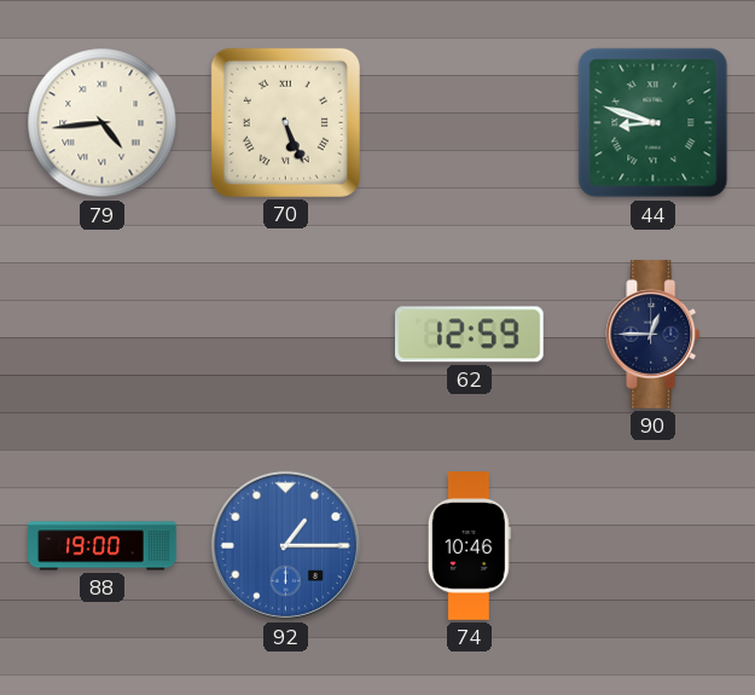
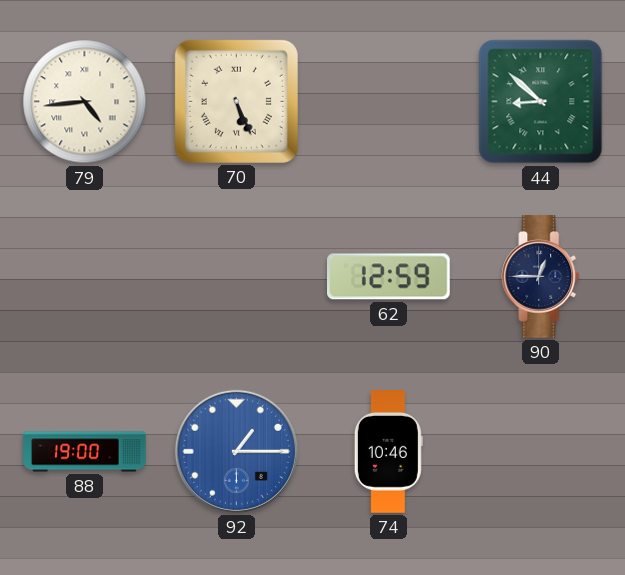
44: 8:48 -> 8:52
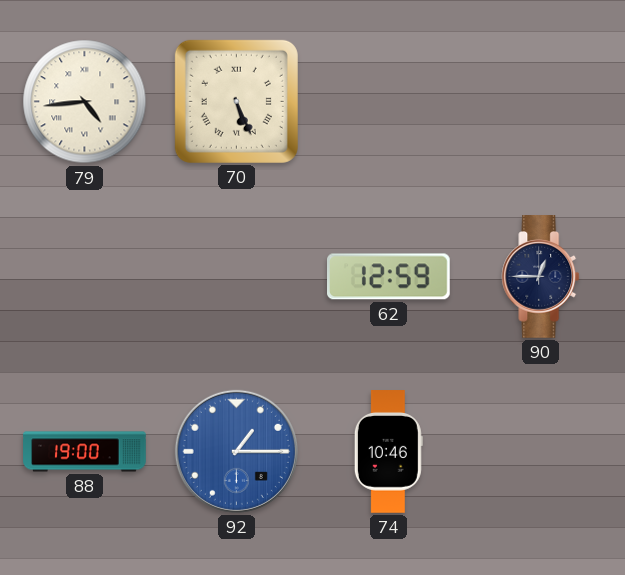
44: 8:52 -> none
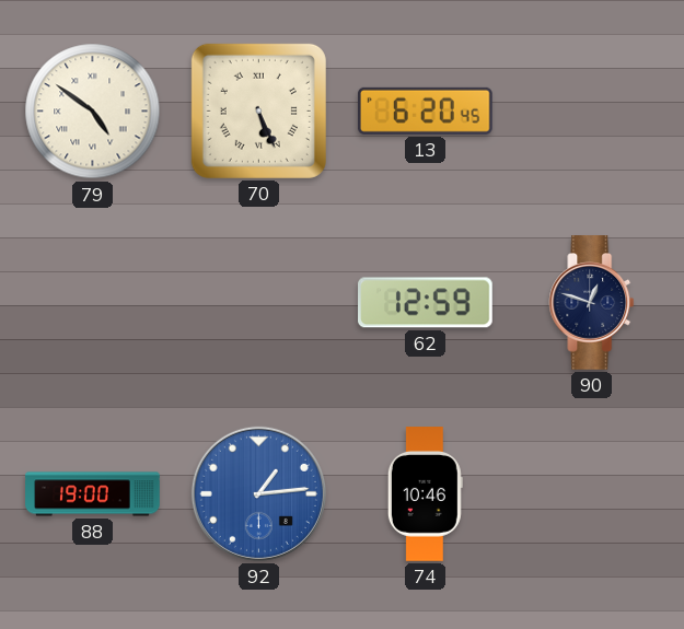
79: 4:44 -> 4:51
13: none -> 6:20
90: 12:45 -> 12:48
92: 1:15 -> 1:14
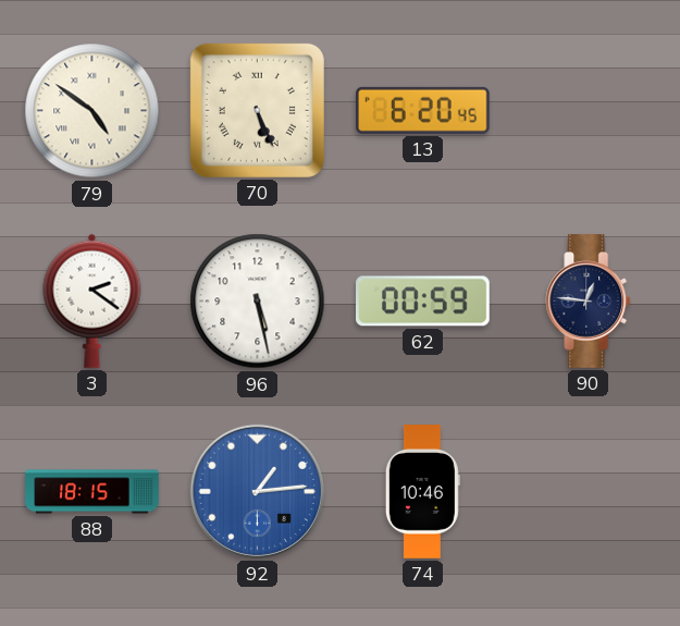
3: none -> 2:21
96: none -> 5:28
62: 12:59 -> 00:59
90: 12:48 -> 12:46
88: 19:00 -> 18:15
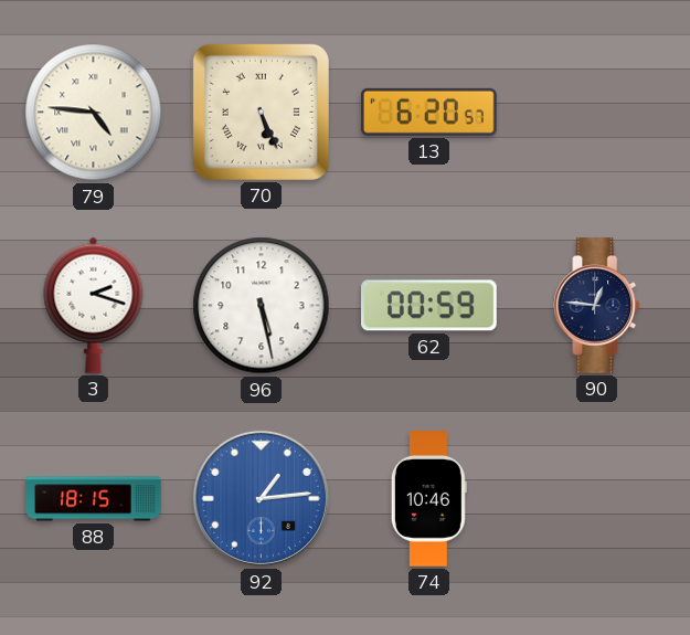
79: 4:51 -> 4:46
13: 6:20:45 -> 6:20:57
3: 2:21 -> 2:18
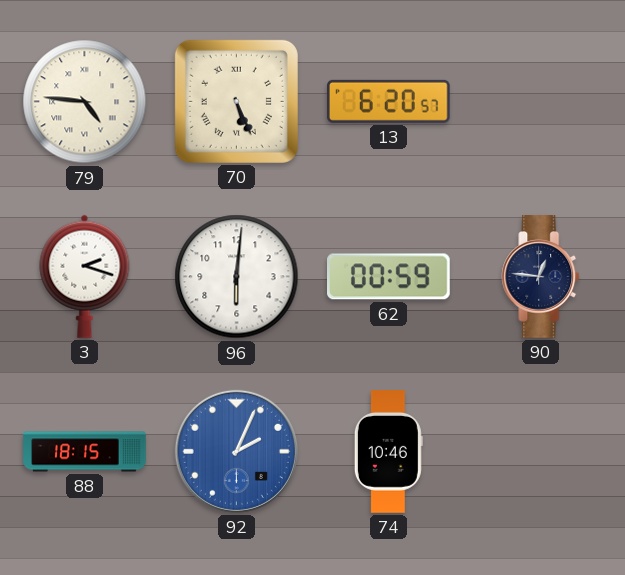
96: 5:28 -> 6:01
92: 1:14 -> 2:04
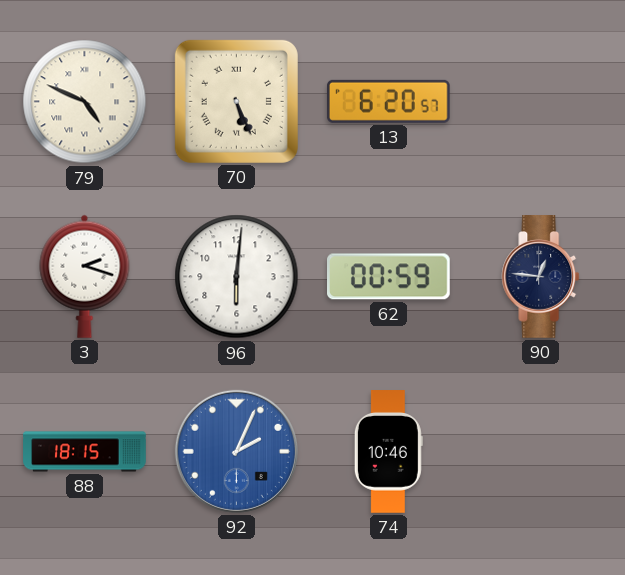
79: 4:46 -> 4:49
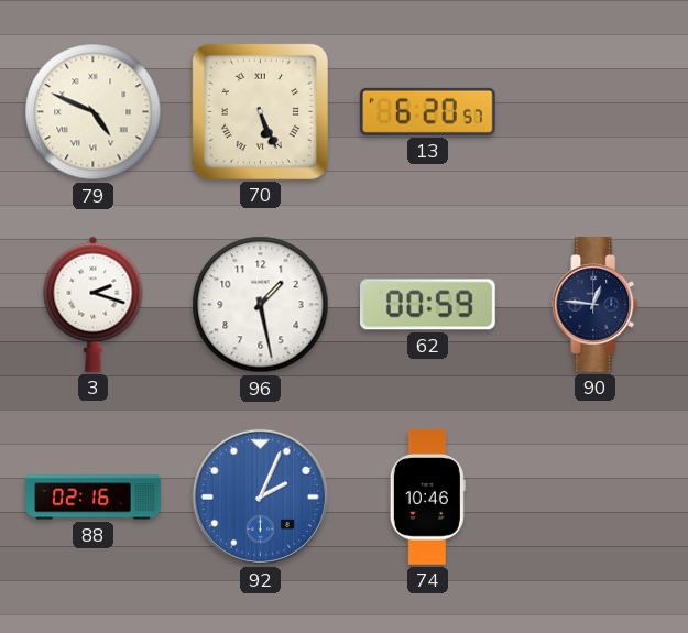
96: 6:01 -> 1:28
88: 18:15 -> 02:16
